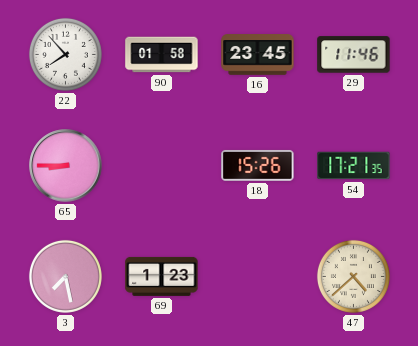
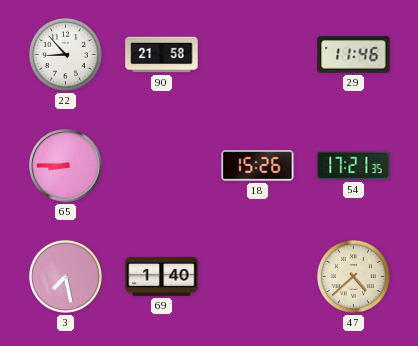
22: 7:53 -> 8:53
90: 01:58 -> 21:58
16: 23:45 -> none
69: 1:23 -> 1:40
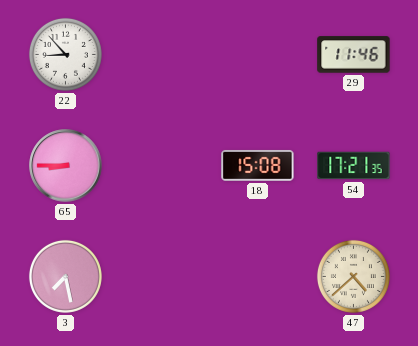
90: 21:58 -> none
18: 15:26 -> 15:08
69: 1:40 -> none
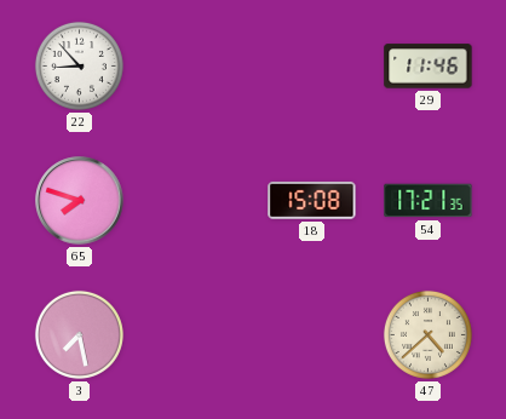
65: 8:45 -> 7:48
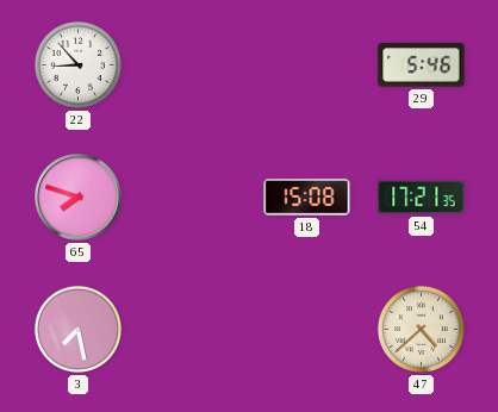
29: 11:46 -> 5:46
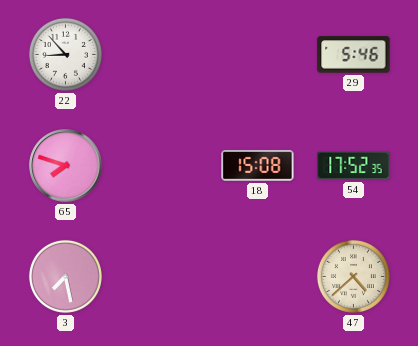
54: 17:21 -> 17:52
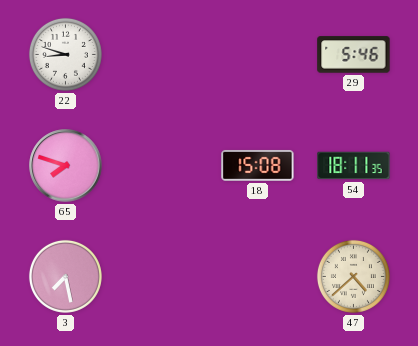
22: 8:53 -> 8:48
54: 17:52 -> 18:11
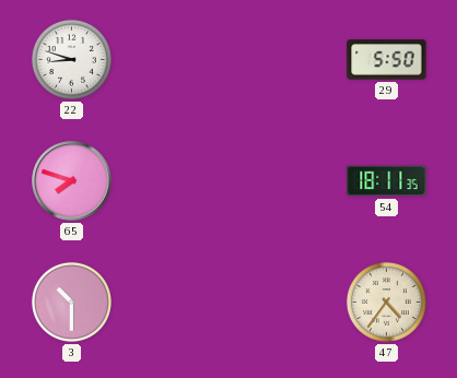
29: 5:46 -> 5:50
18: 15:08 -> none
3: 7:28 -> 10:30
47: 4:38 -> 4:36
